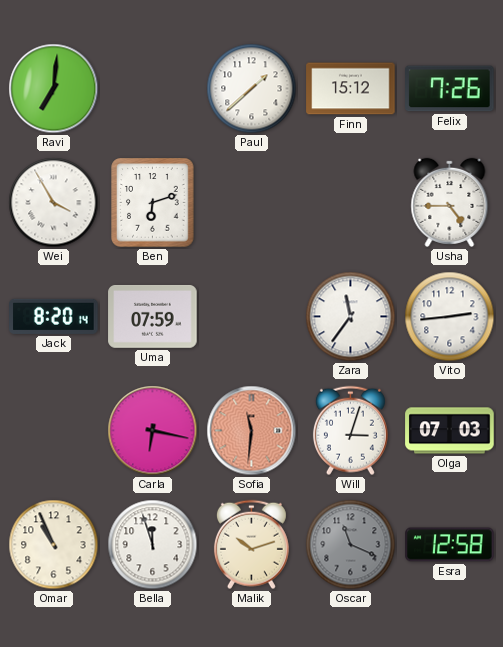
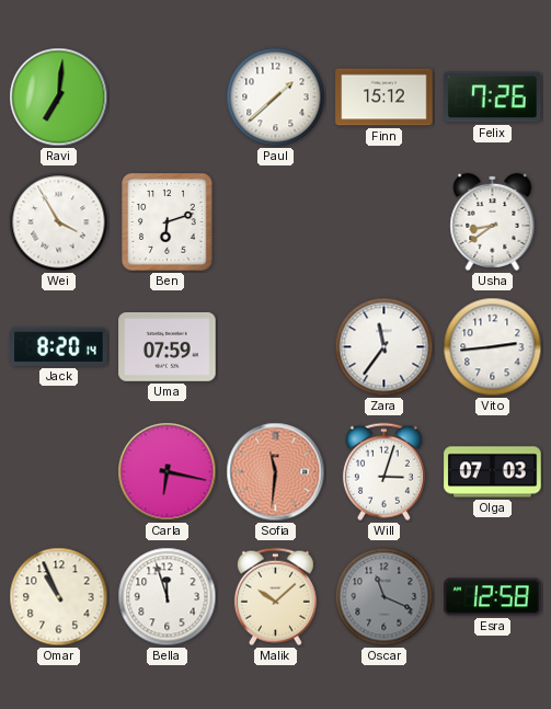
Usha: 4:45 -> 8:39
Malik: 10:12 -> 10:08
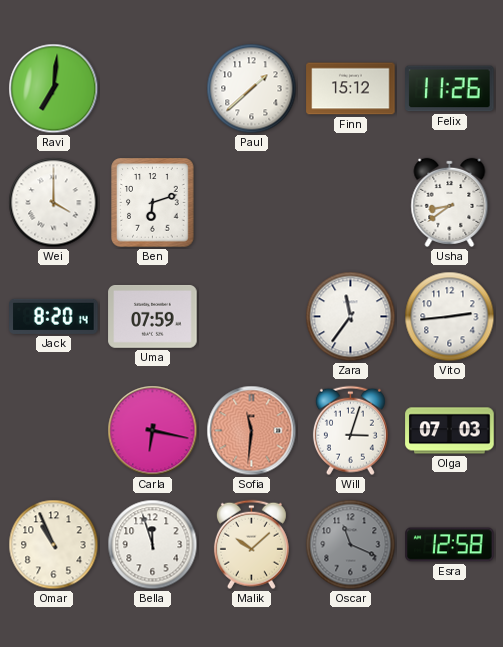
Felix: 7:26 -> 11:26
Wei: 3:55 -> 4:00
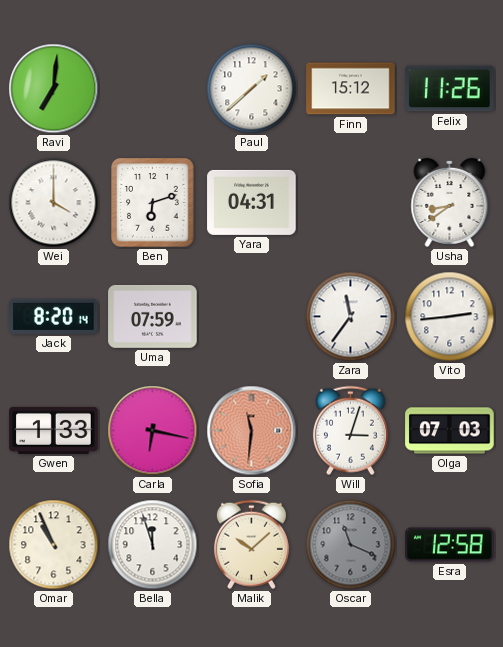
Yara: none -> 04:31
Gwen: none -> 1:33
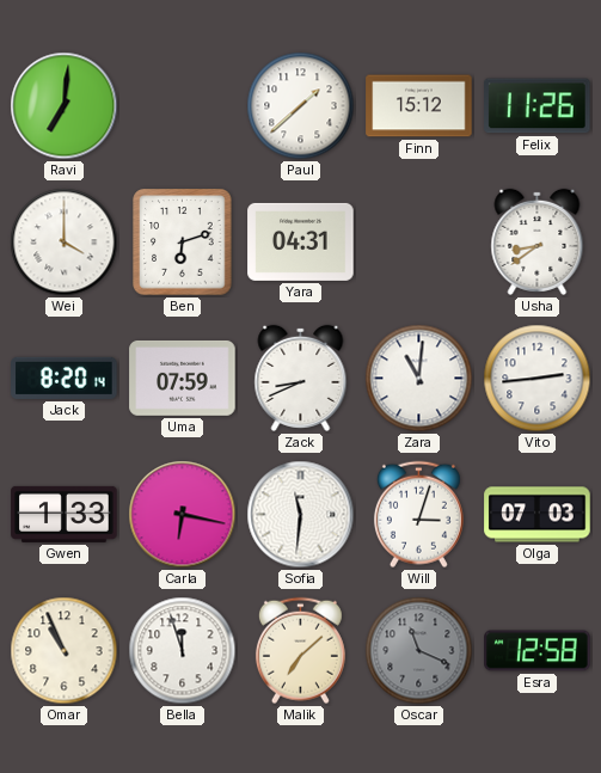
Zack: none -> 8:41
Zara: 11:36 -> 11:01
Sofia dial: salmon -> white
Malik: 10:08 -> 7:08
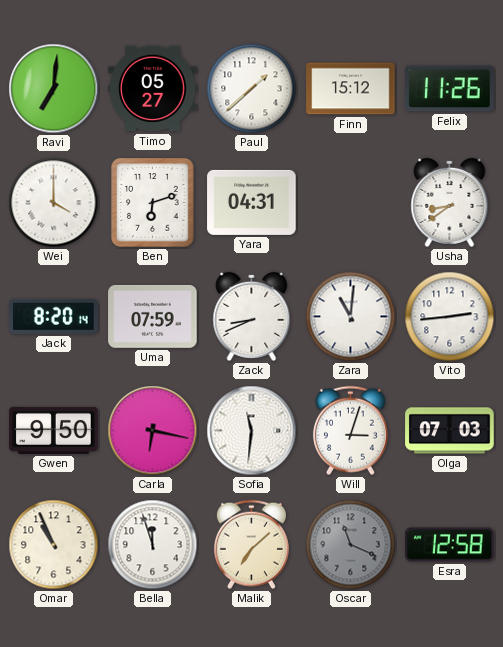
Timo: none -> 05:27
Gwen: 1:33 -> 9:50
